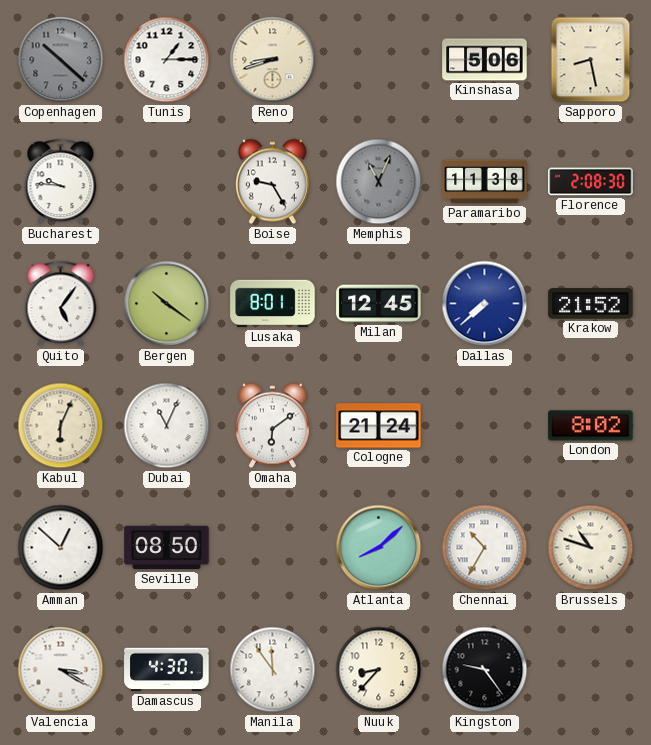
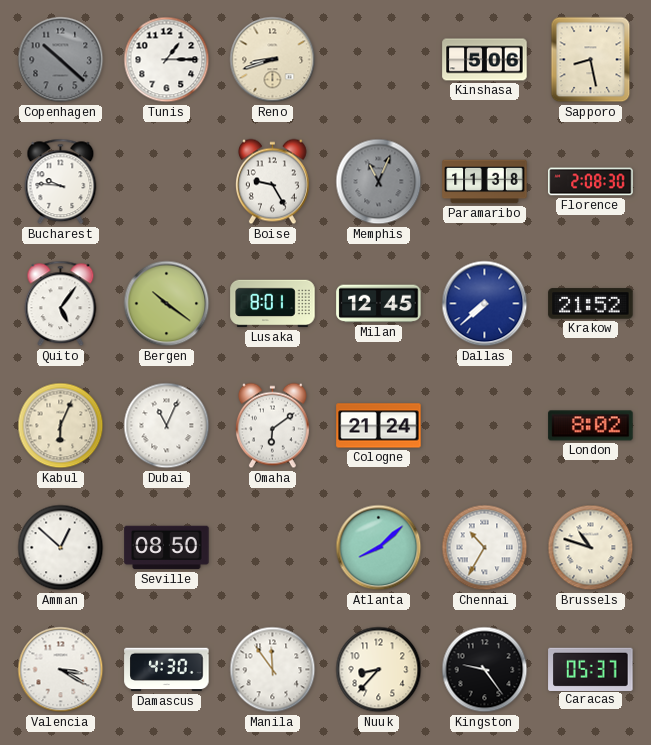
Caracas: none -> 05:37
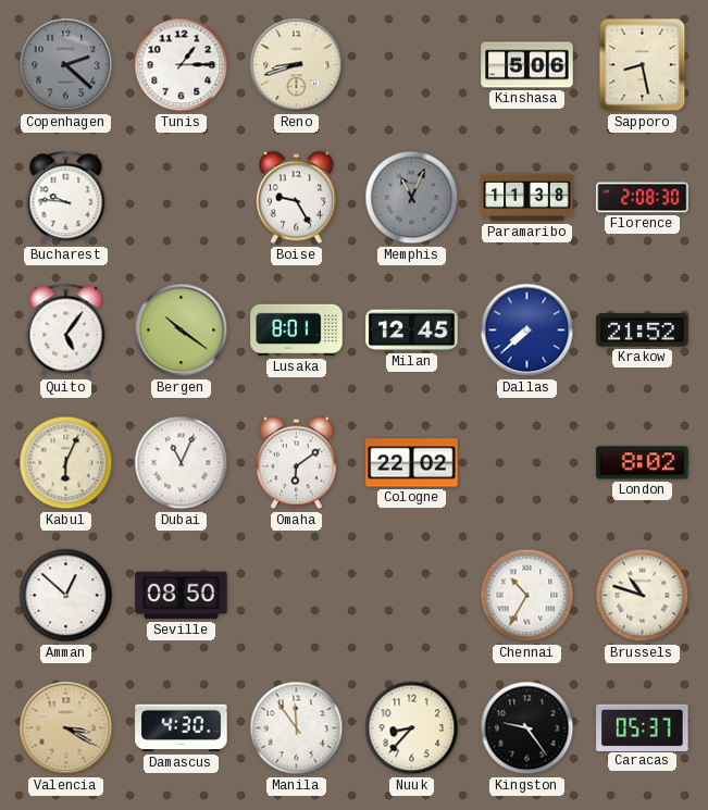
Copenhagen: 10:22 -> 2:22
Cologne: 21:24 -> 22:02
Atlanta: 8:08 -> none
Valencia dial: white -> champagne
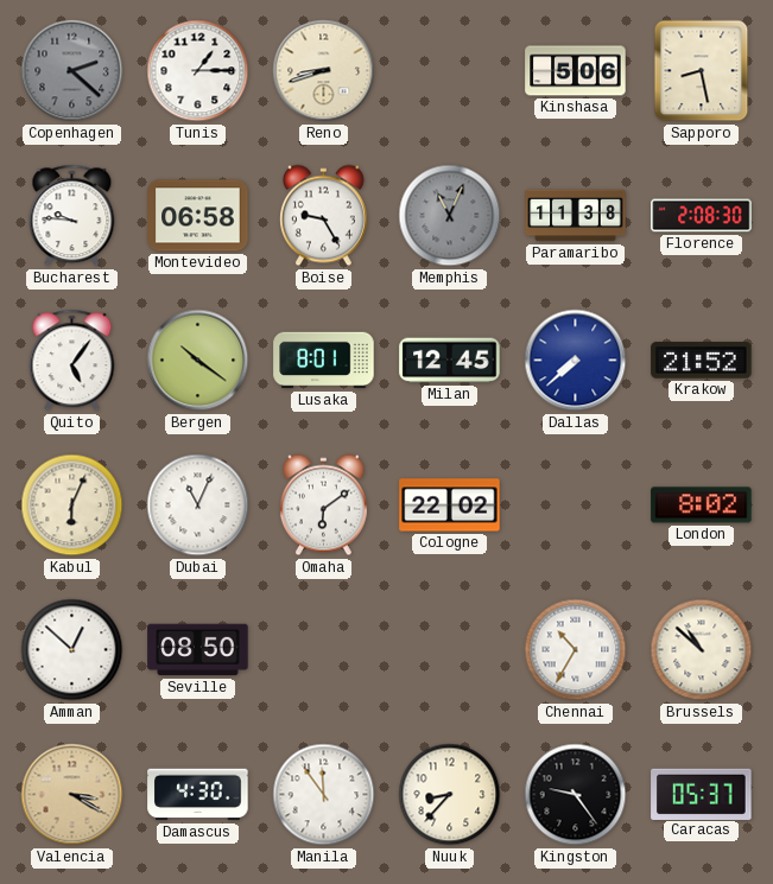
Montevideo: none -> 06:58
Brussels: 10:48 -> 10:52
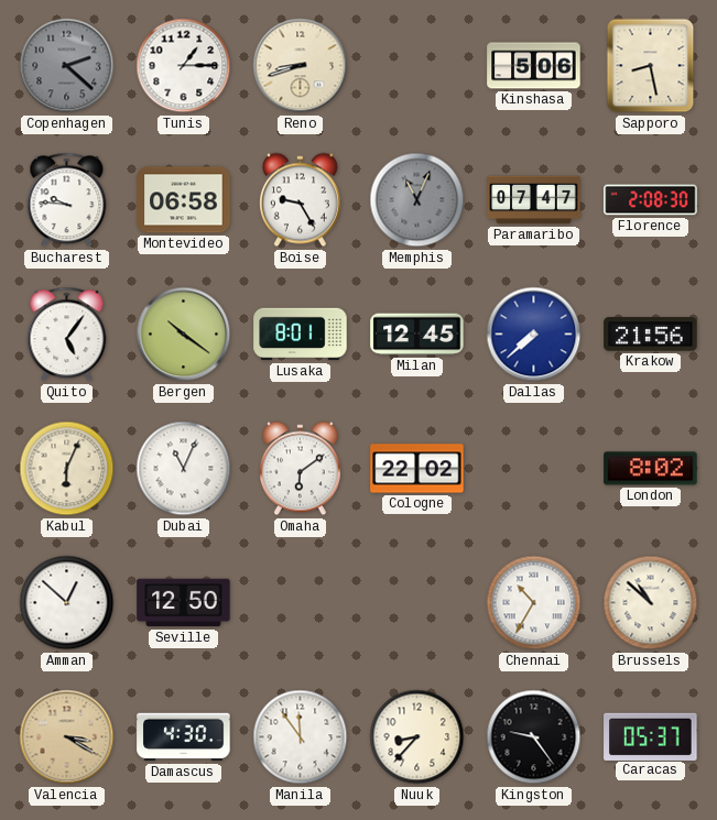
Paramaribo: 11:38 -> 07:47
Krakow: 21:52 -> 21:56
Seville: 08:50 -> 12:50
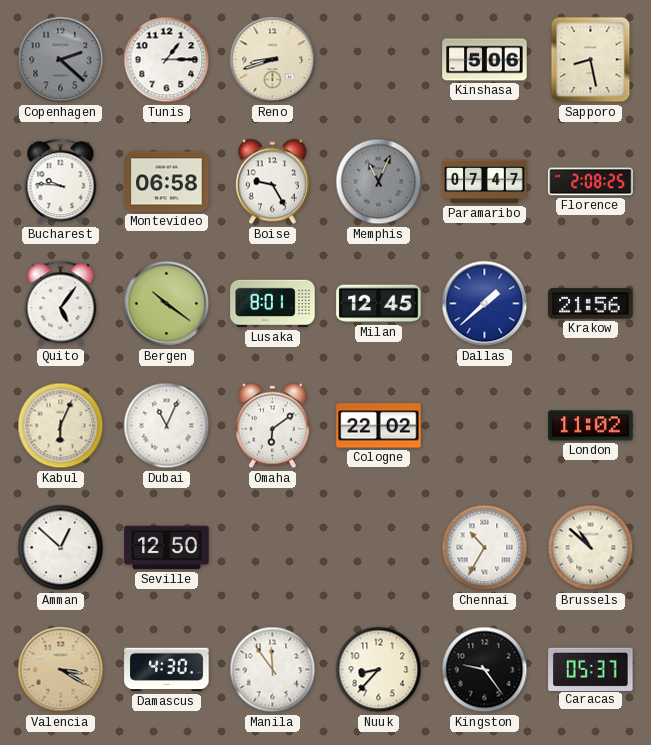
Florence: 2:08:30 -> 2:08:25
Dallas: 7:38 -> 1:38
London: 8:02 -> 11:02
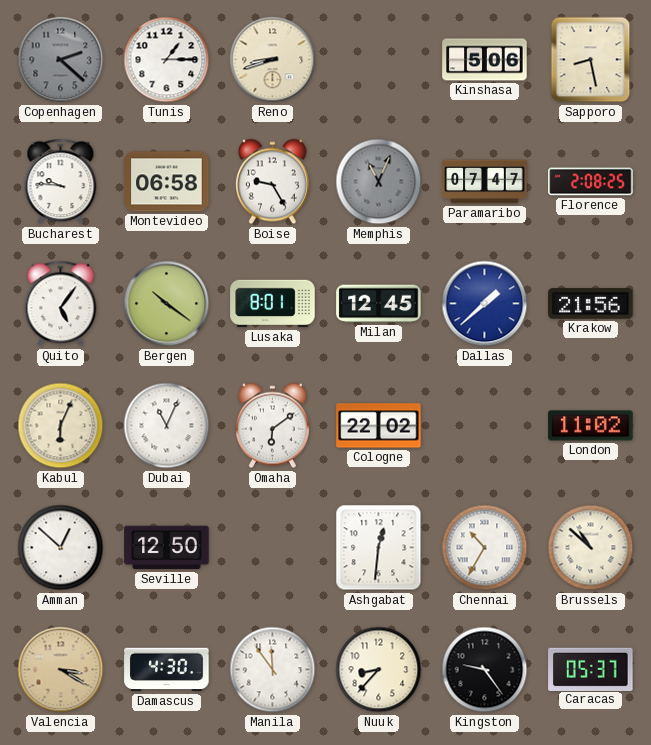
Ashgabat: none -> 12:31
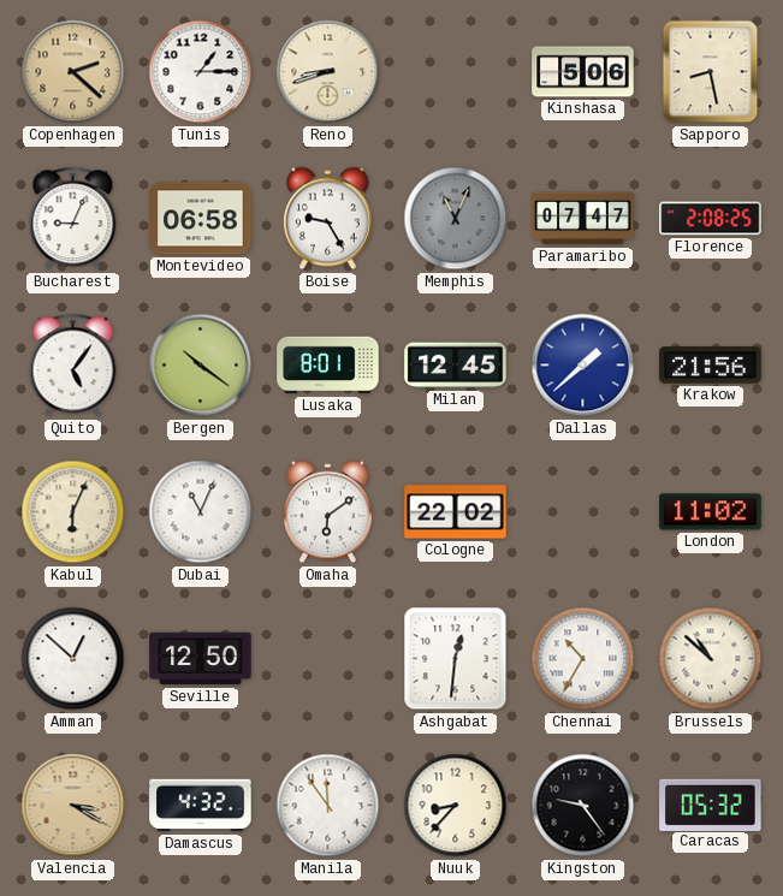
Copenhagen dial: grey -> champagne
Bucharest: 9:46 -> 9:04
Damascus: 4:30 -> 4:32
Caracas: 05:37 -> 05:32
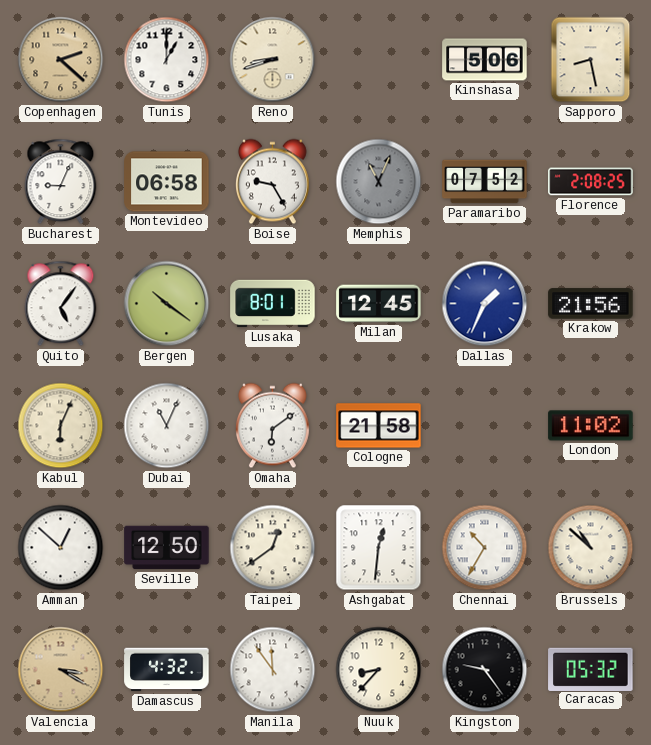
Tunis: 1:15 -> 1:00
Paramaribo: 07:47 -> 07:52
Dallas: 1:38 -> 1:34
Cologne: 22:02 -> 21:58
Taipei: none -> 12:39
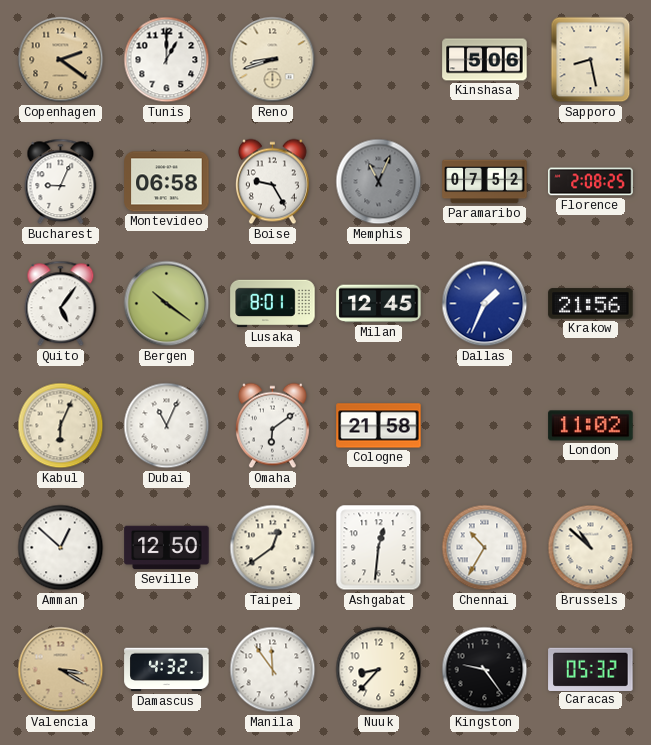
Copenhagen: 2:22 -> 2:21
